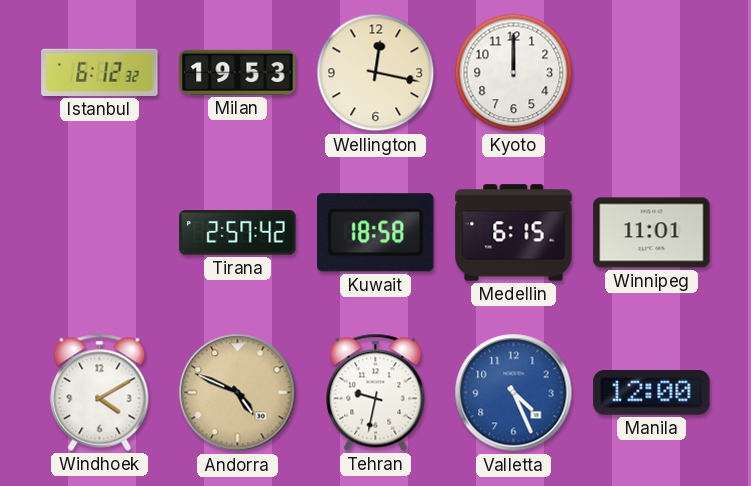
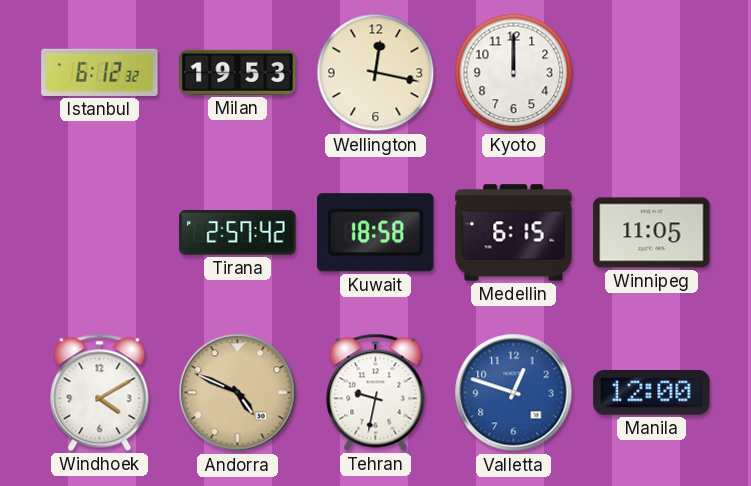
Winnipeg: 11:01 -> 11:05
Valletta: 4:26 -> 12:48
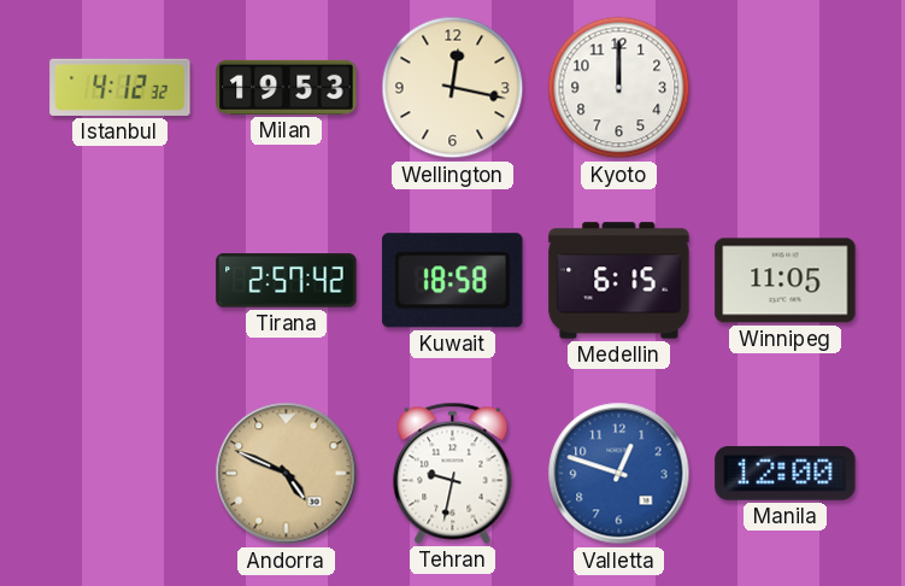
Istanbul: 6:12 -> 4:12
Windhoek: 4:10 -> none
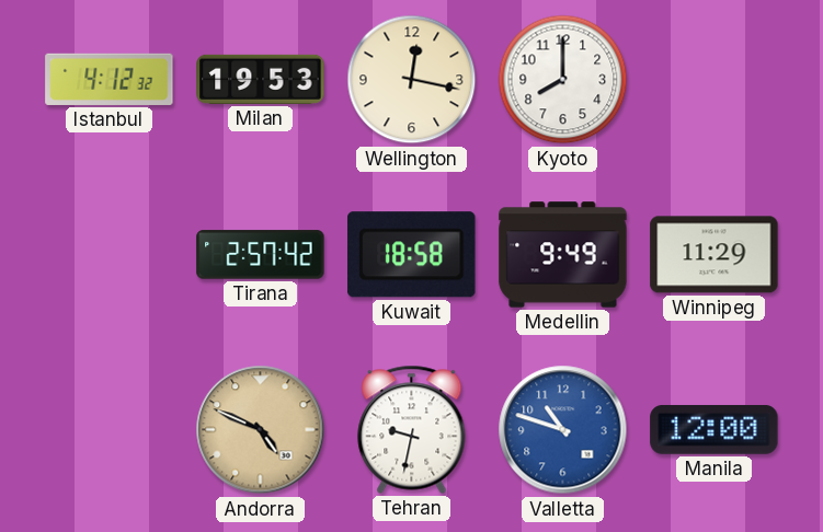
Kyoto: 12:00 -> 8:00
Medellin: 6:15 -> 9:49
Winnipeg: 11:05 -> 11:29
Valletta: 12:48 -> 10:48
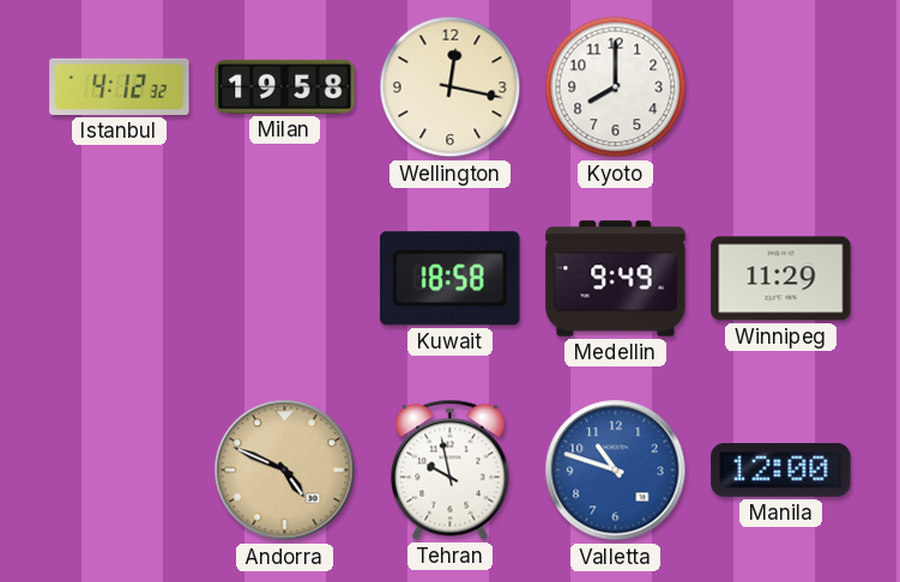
Milan: 19:53 -> 19:58
Tirana: 2:57 -> none
Tehran: 9:32 -> 9:58
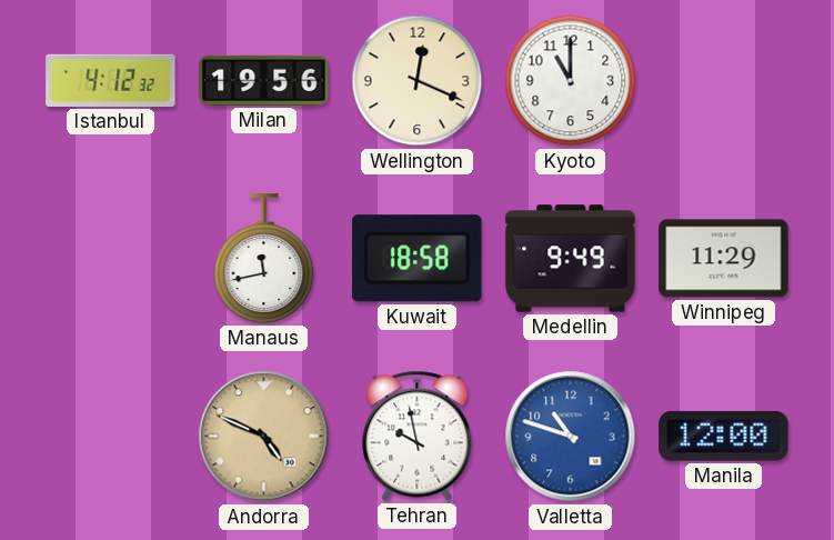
Milan: 19:58 -> 19:56
Wellington: 12:17 -> 12:19
Kyoto: 8:00 -> 11:00
Manaus: none -> 11:43
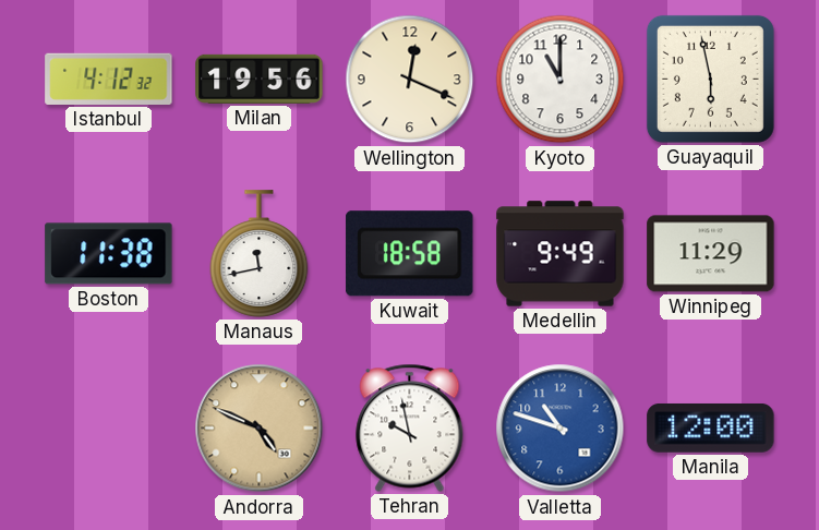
Guayaquil: none -> 5:58
Boston: none -> 11:38
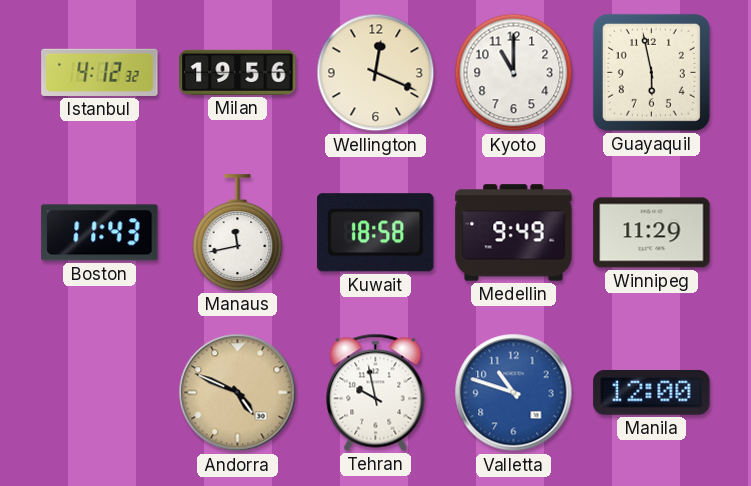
Boston: 11:38 -> 11:43
